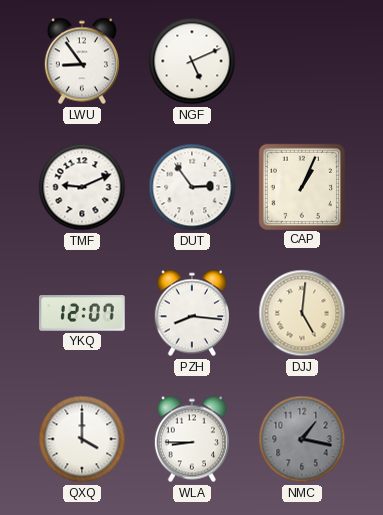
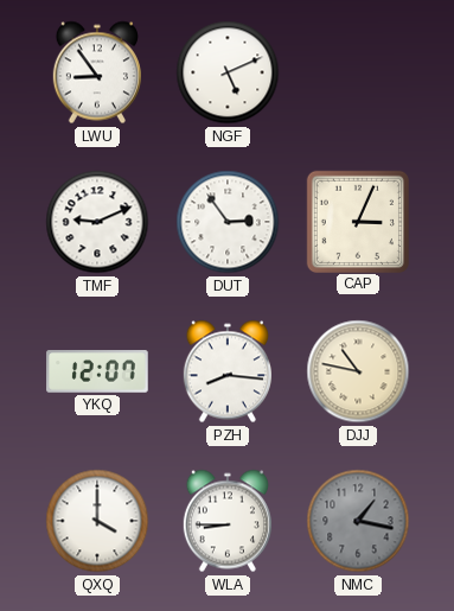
CAP: 1:04 -> 3:04
DJJ: 5:01 -> 10:47
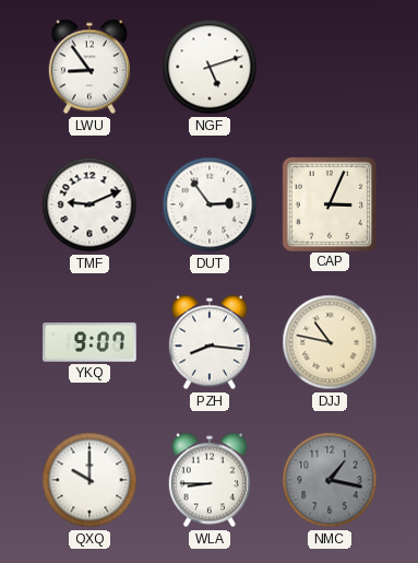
NGF: 5:11 -> 5:12
YKQ: 12:07 -> 9:07
QXQ: 4:00 -> 10:00
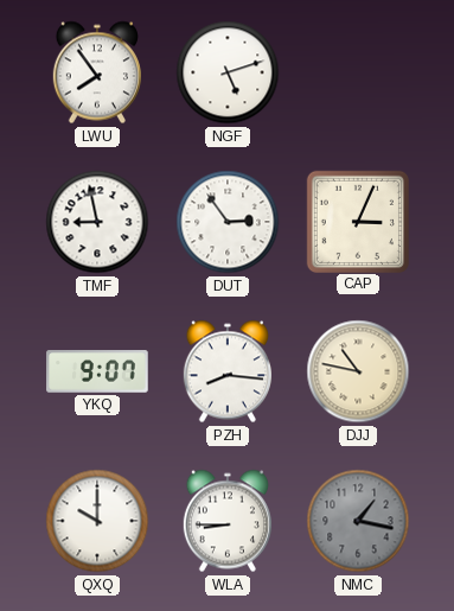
LWU: 8:54 -> 7:54
TMF: 9:11 -> 8:58
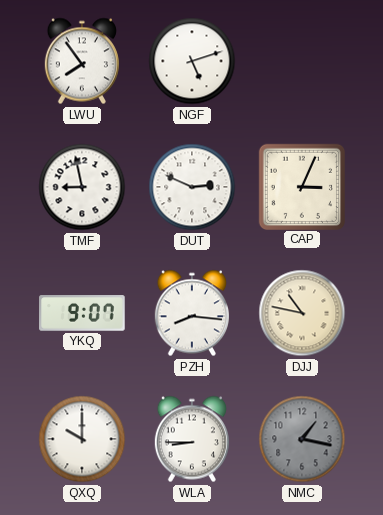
DUT: 2:54 -> 2:49
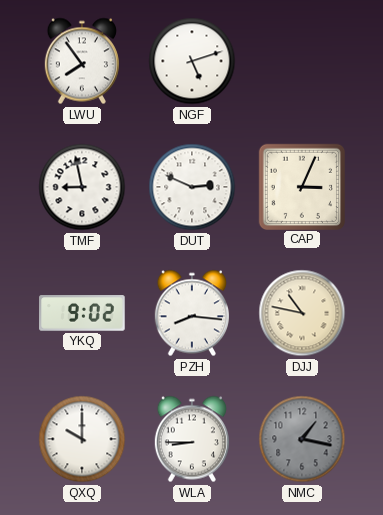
YKQ: 9:07 -> 9:02
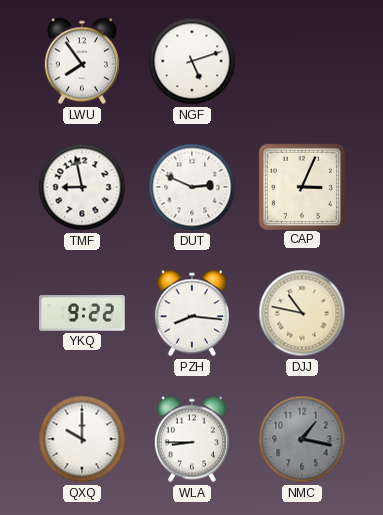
YKQ: 9:02 -> 9:22
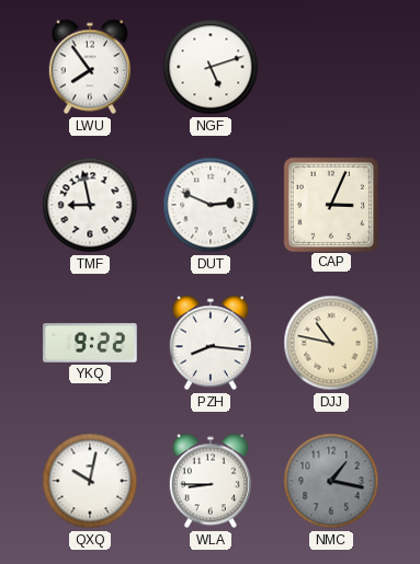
QXQ: 10:00 -> 10:02
